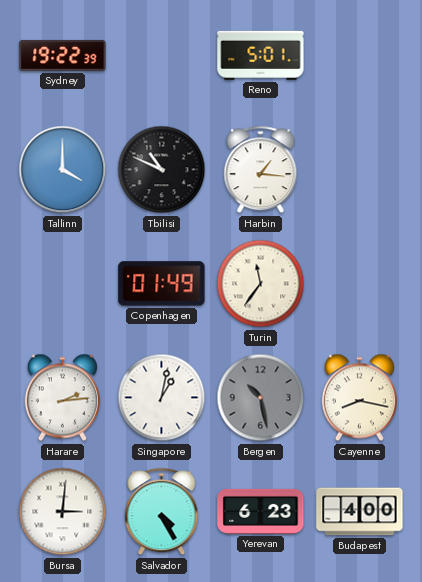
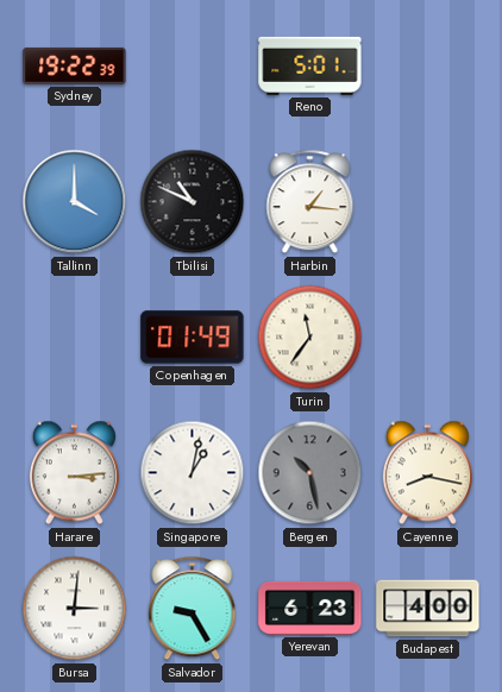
Harare: 2:14 -> 3:14
Salvador: 4:25 -> 9:25
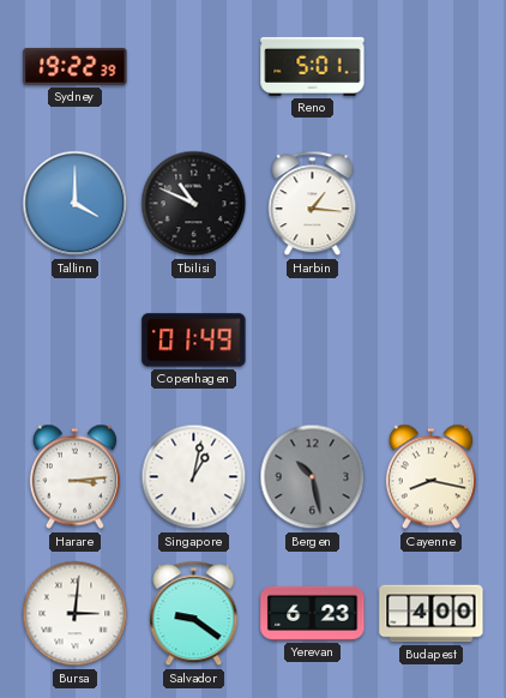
Turin: 11:36 -> none
Salvador: 9:25 -> 9:21
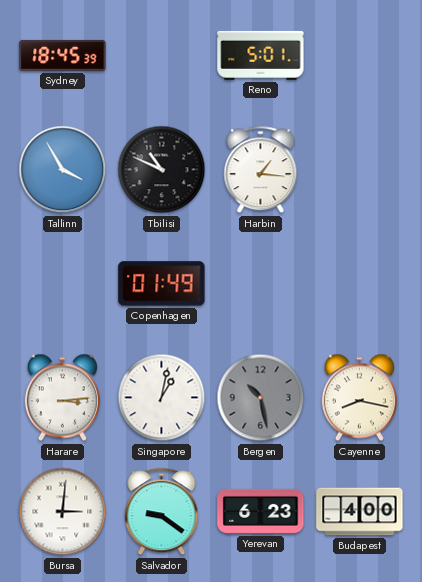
Sydney: 19:22 -> 18:45
Tallinn: 4:00 -> 3:55
